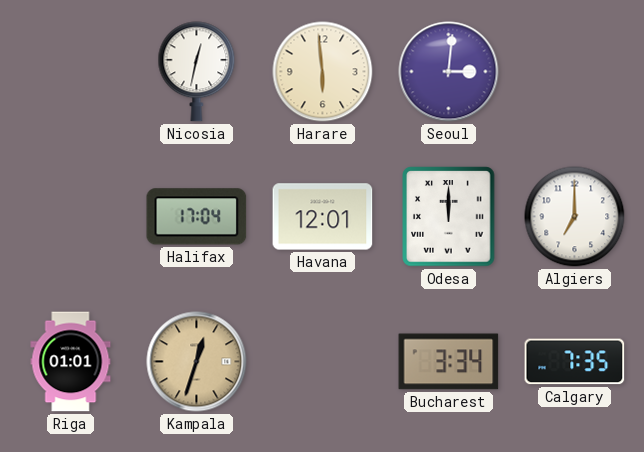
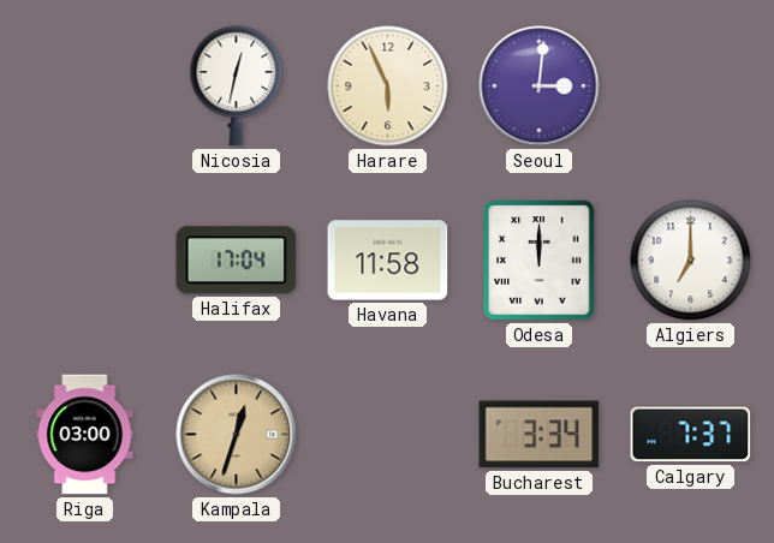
Harare: 5:59 -> 5:56
Havana: 12:01 -> 11:58
Riga: 01:01 -> 03:00
Calgary: 7:35 -> 7:37
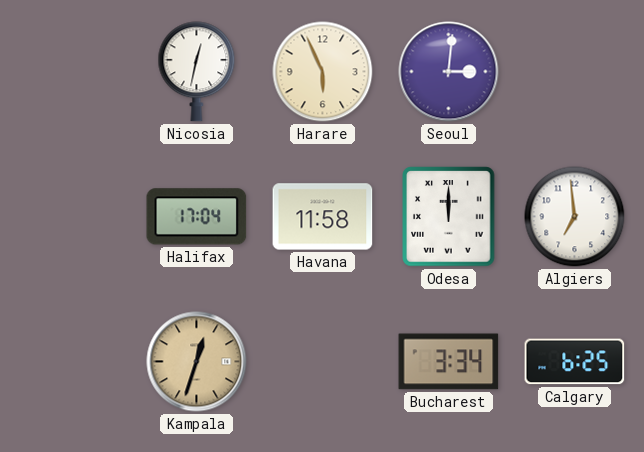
Algiers: 7:00 -> 6:59
Riga: 03:00 -> none
Calgary: 7:37 -> 6:25
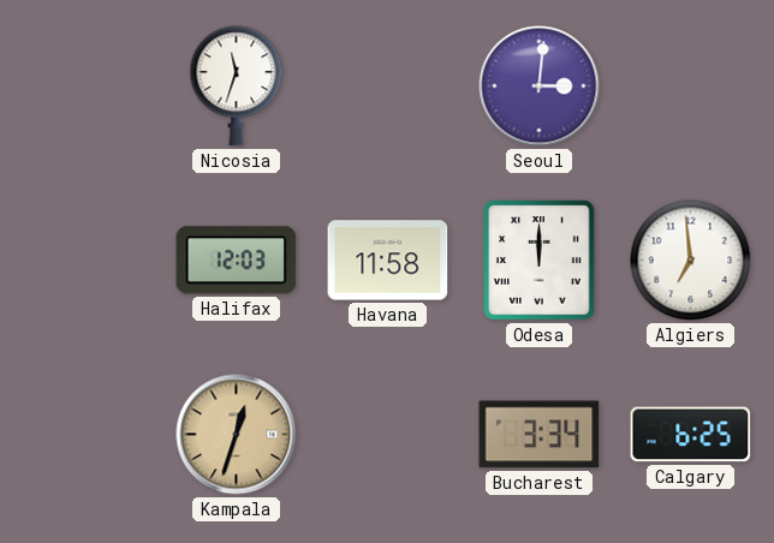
Nicosia: 12:32 -> 11:33
Harare: 5:56 -> none
Halifax: 17:04 -> 12:03
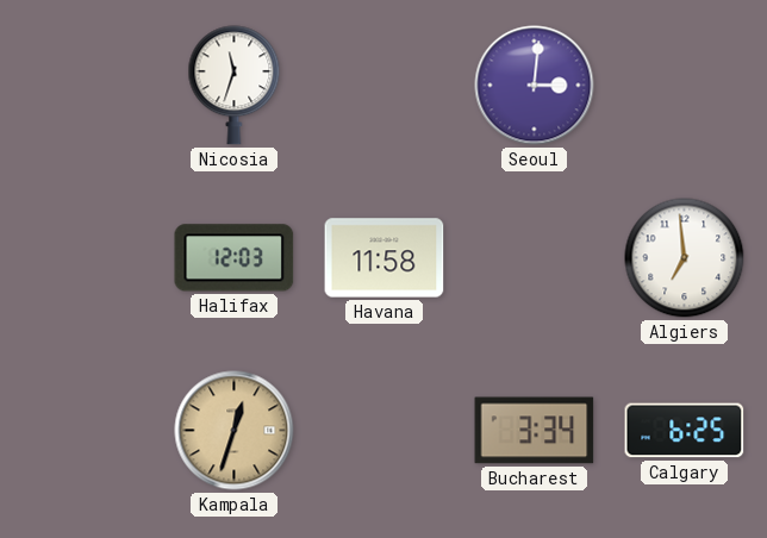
Odesa: 12:00 -> none
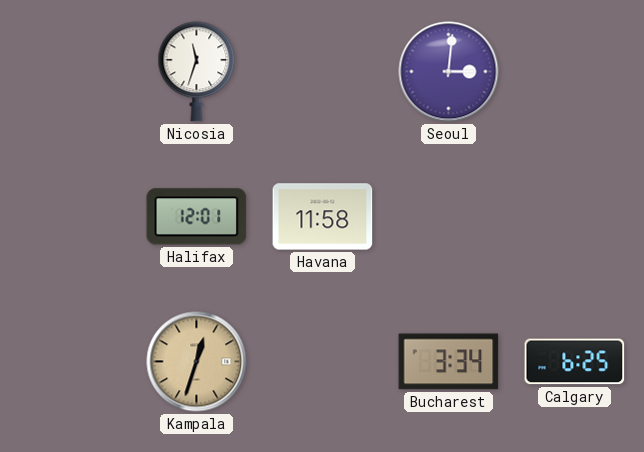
Halifax: 12:03 -> 12:01
Algiers: 6:59 -> none
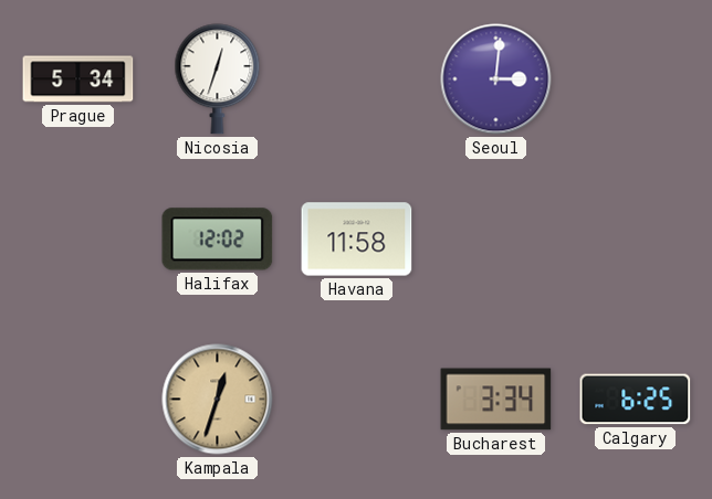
Prague: none -> 5:34
Nicosia: 11:33 -> 12:33
Halifax: 12:01 -> 12:02
